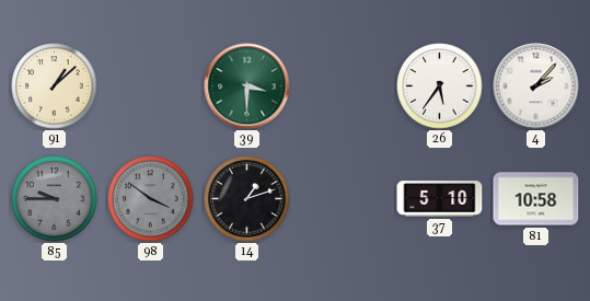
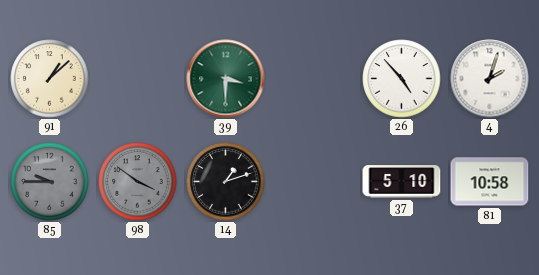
26: 5:36 -> 4:53
4: 2:07 -> 2:03
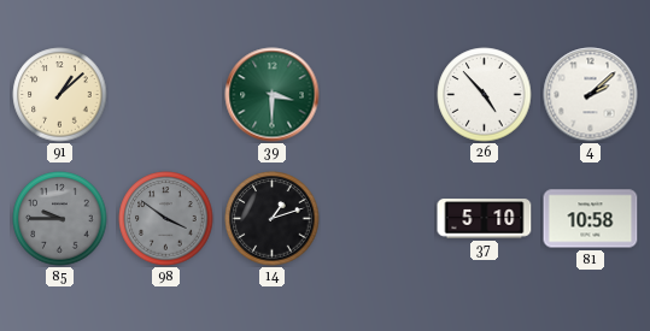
4: 2:03 -> 2:08
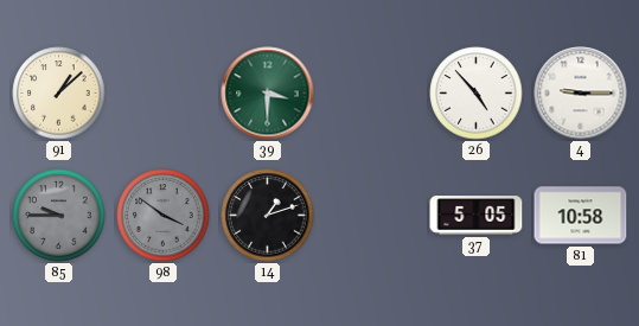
4: 2:08 -> 9:15
37: 5:10 -> 5:05
